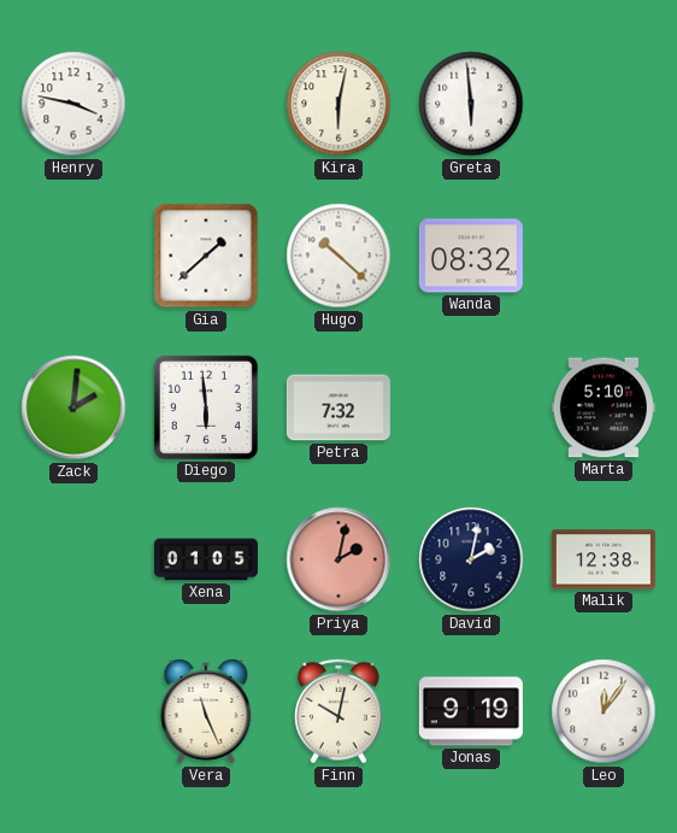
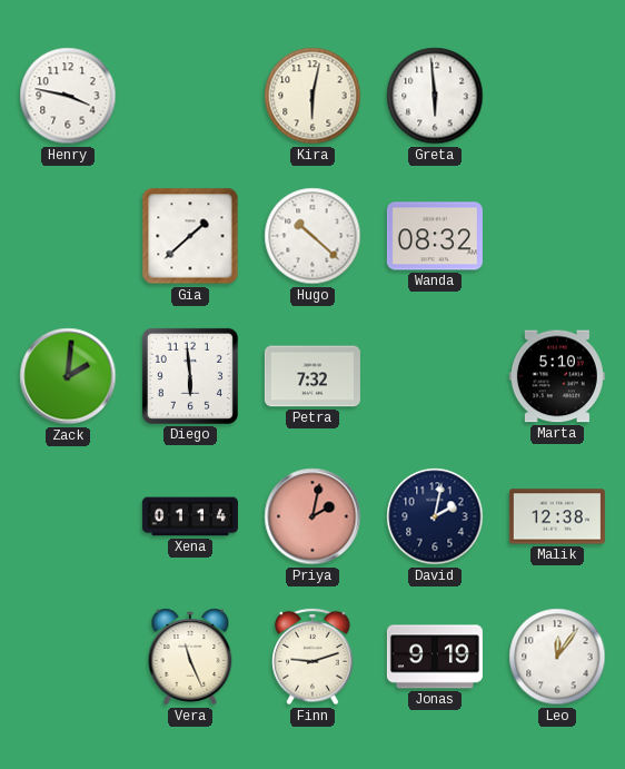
Xena: 01:05 -> 01:14
Finn: 10:02 -> 9:12
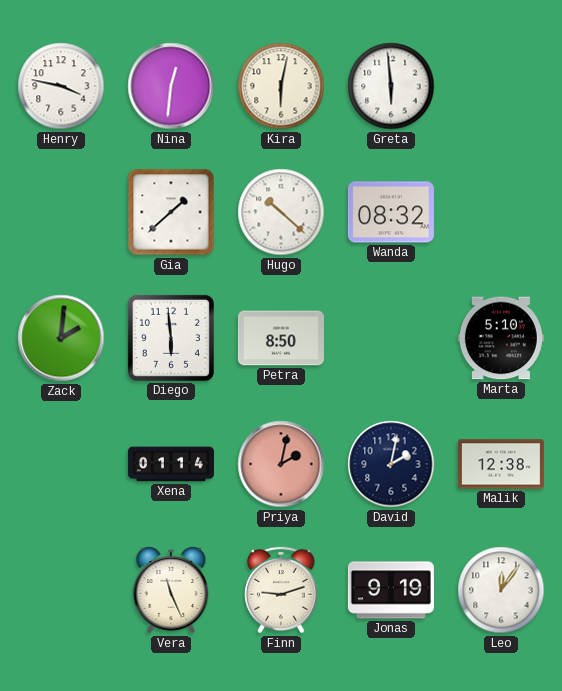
Nina: none -> 12:31
Petra: 7:32 -> 8:50
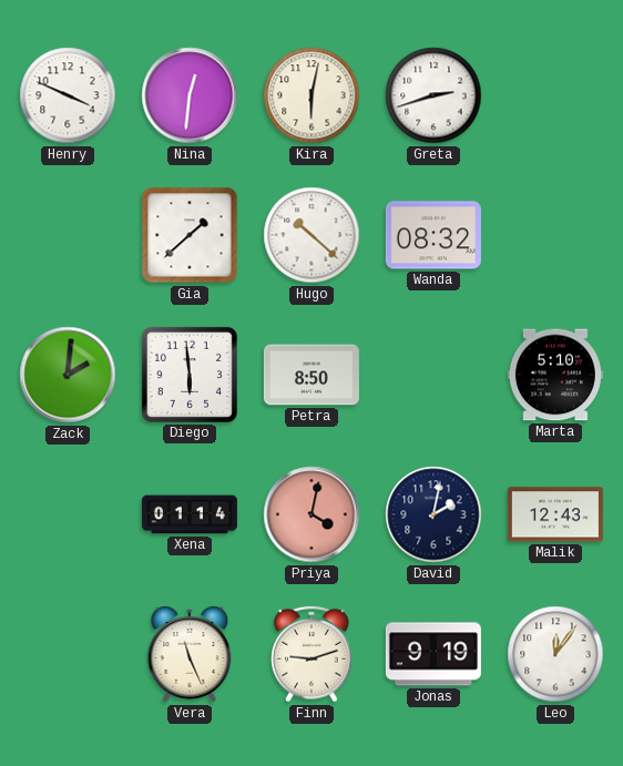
Henry: 3:47 -> 3:49
Greta: 5:59 -> 2:42
Priya: 2:02 -> 4:02
Malik: 12:38 -> 12:43
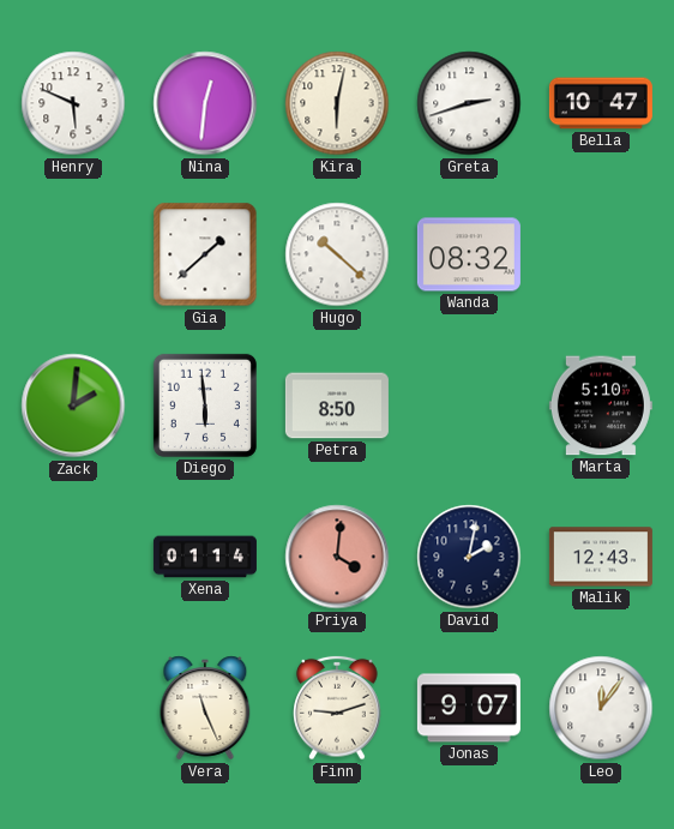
Henry: 3:49 -> 5:49
Bella: none -> 10:47
Priya: 4:02 -> 4:01
Jonas: 9:19 -> 9:07
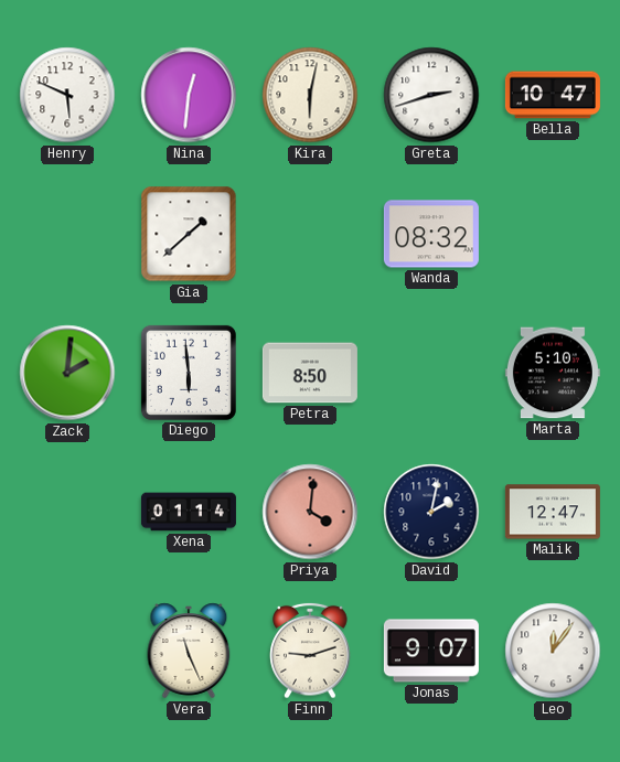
Hugo: 10:22 -> none
Malik: 12:43 -> 12:47
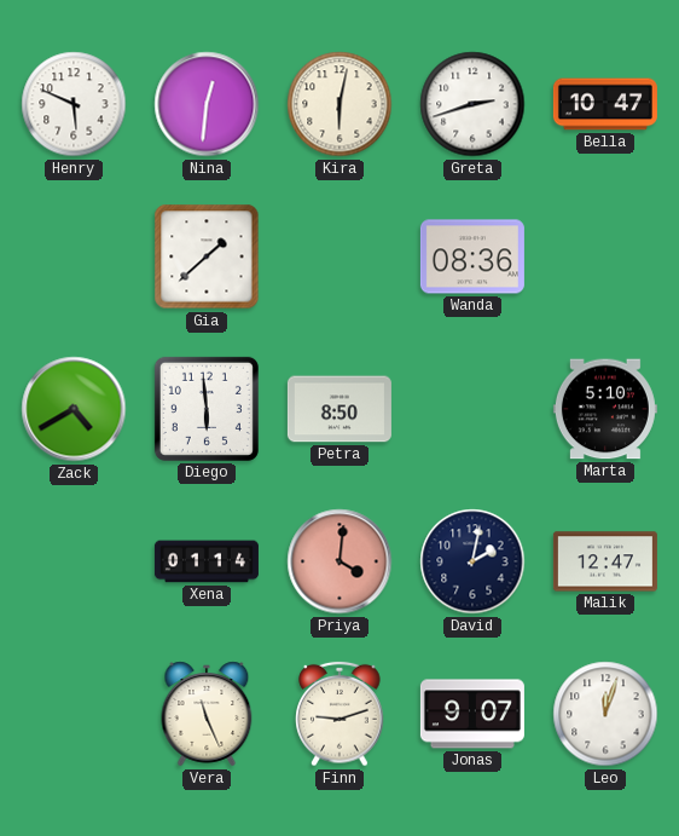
Wanda: 08:32 -> 08:36
Zack: 2:01 -> 4:40
Leo: 12:06 -> 12:03
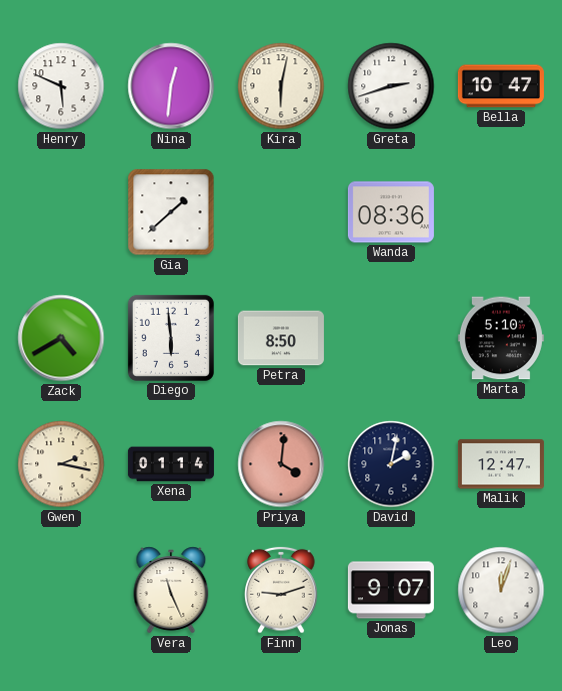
Gwen: none -> 2:17
